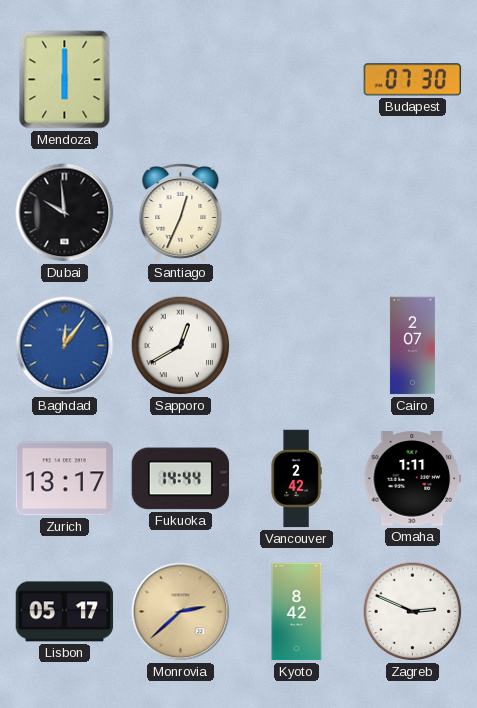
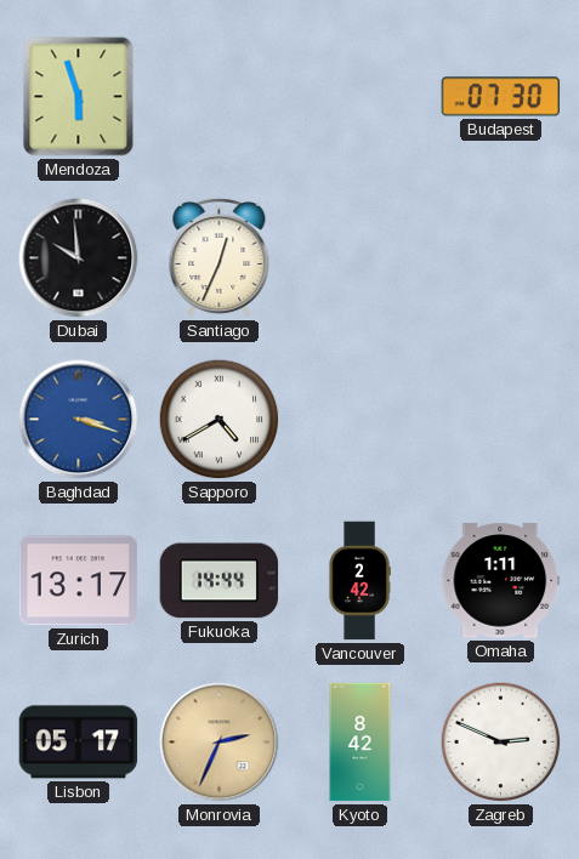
Mendoza: 6:00 -> 5:57
Baghdad: 12:06 -> 3:18
Sapporo: 12:40 -> 4:40
Cairo: 2:07 -> none
Monrovia: 2:38 -> 2:34
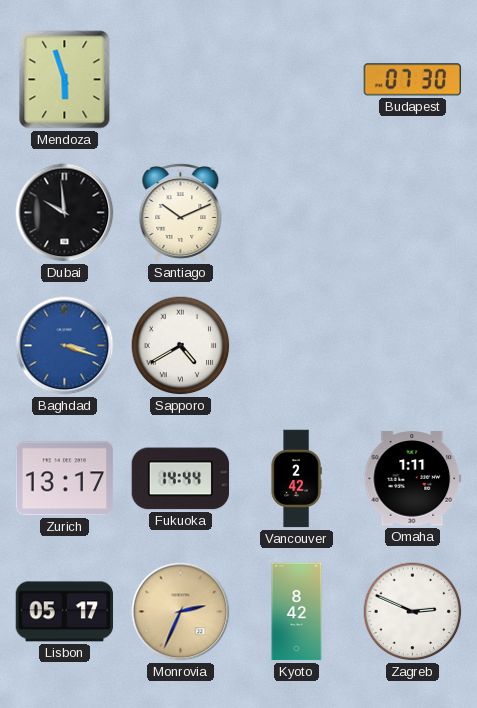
Santiago: 12:34 -> 10:11
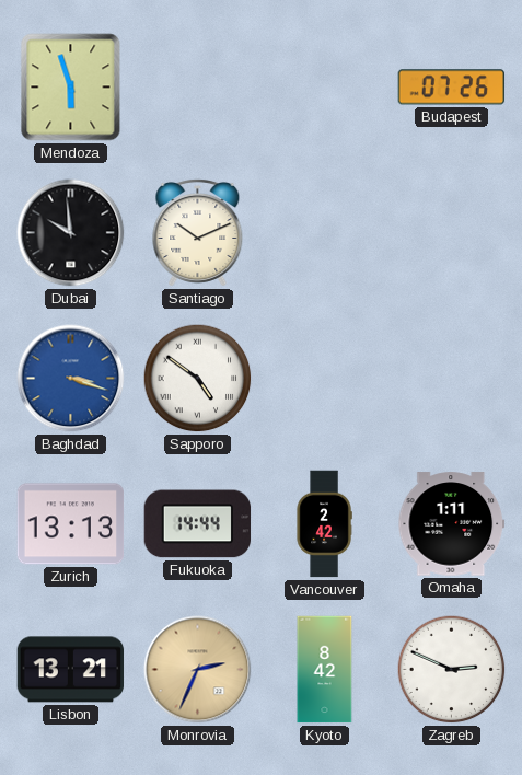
Budapest: 07:30 -> 07:26
Sapporo: 4:40 -> 4:51
Zurich: 13:17 -> 13:13
Lisbon: 05:17 -> 13:21
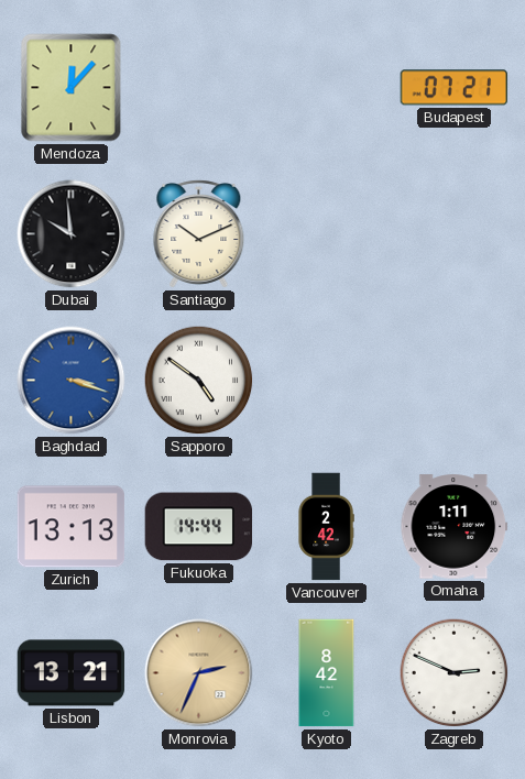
Mendoza: 5:57 -> 12:07
Budapest: 07:26 -> 07:21
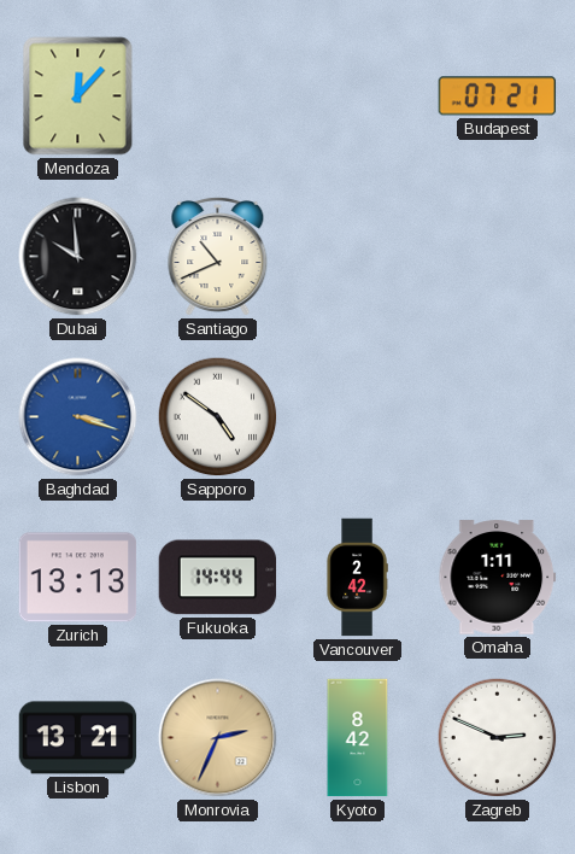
Santiago: 10:11 -> 10:41
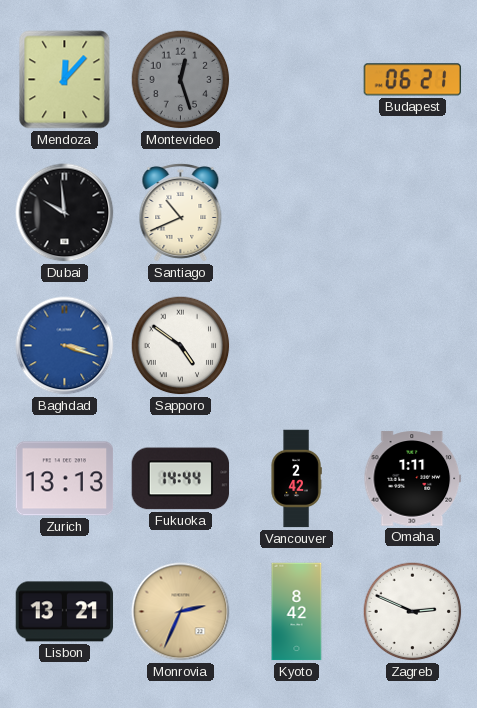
Montevideo: none -> 12:27
Budapest: 07:21 -> 06:21
